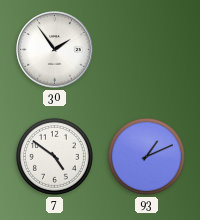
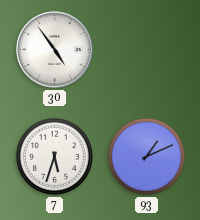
30: 1:54 -> 4:54
7: 4:51 -> 5:33
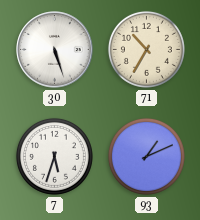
30: 4:54 -> 5:27
71: none -> 10:35
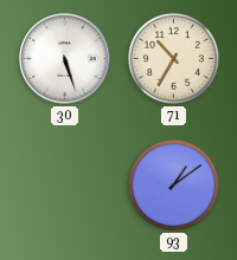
7: 5:33 -> none
93: 1:11 -> 1:09
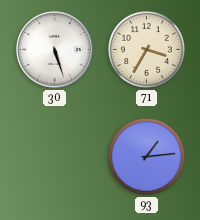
71: 10:35 -> 3:35
93: 1:09 -> 1:14
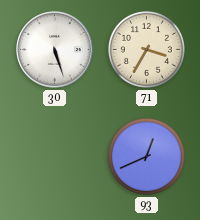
93: 1:14 -> 12:41
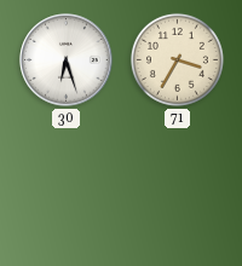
30: 5:27 -> 6:27
93: 12:41 -> none
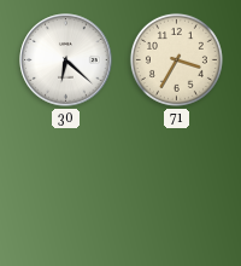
30: 6:27 -> 6:22
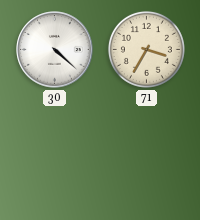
30: 6:22 -> 4:22
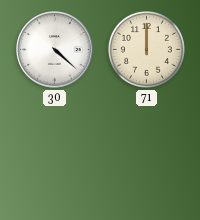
71: 3:35 -> 12:00
